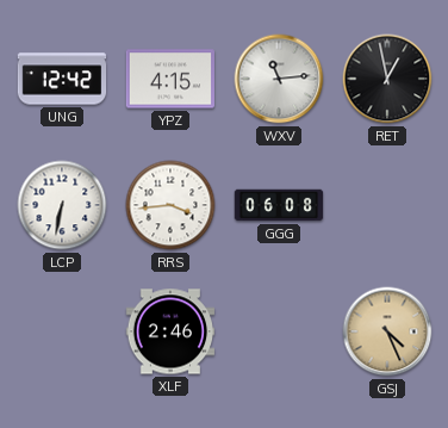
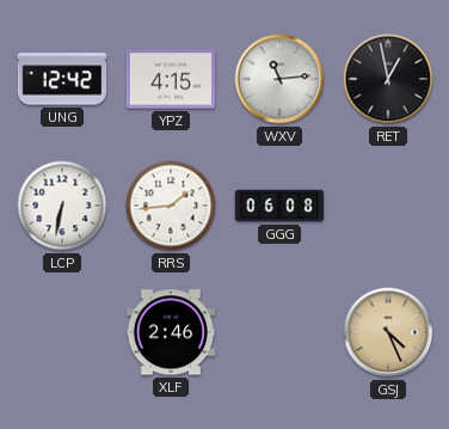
RRS: 3:44 -> 1:44
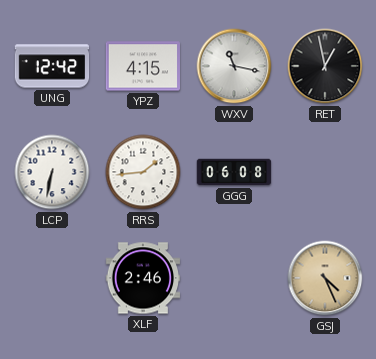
WXV: 11:14 -> 11:17
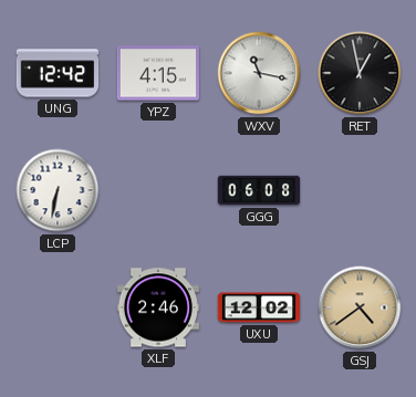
RRS: 1:44 -> none
UXU: none -> 12:02
GSJ: 4:26 -> 4:39
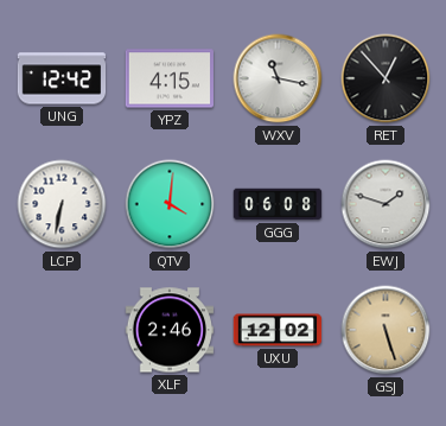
RET: 12:58 -> 12:53
QTV: none -> 4:01
EWJ: none -> 1:48
GSJ: 4:39 -> 5:27
